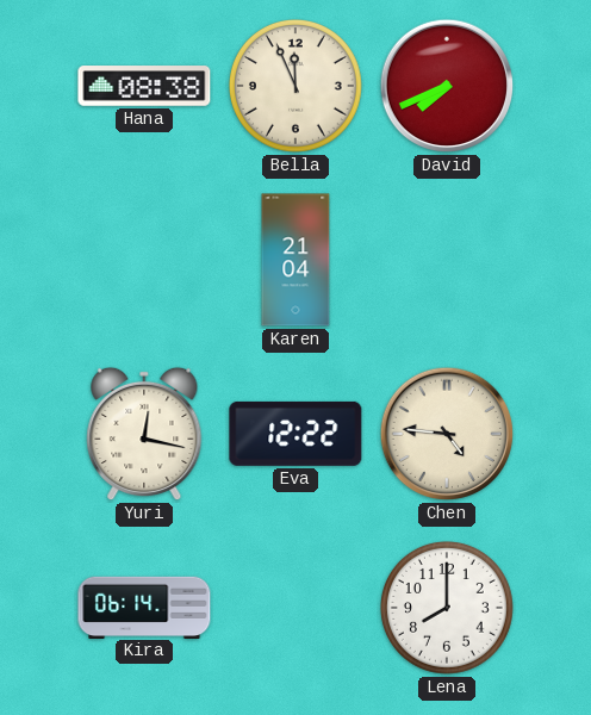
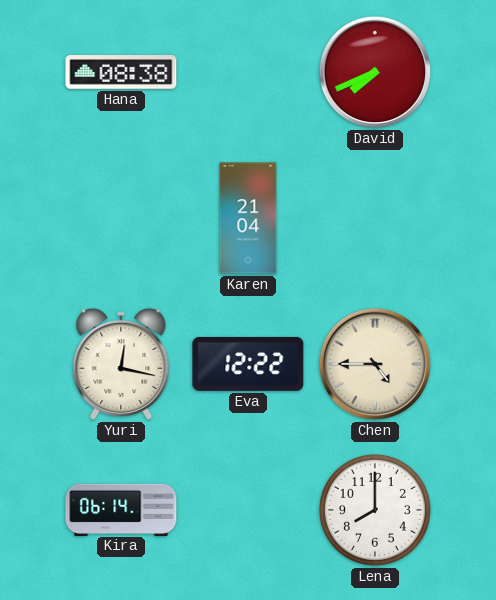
Bella: 11:56 -> none
Chen: 4:46 -> 4:45
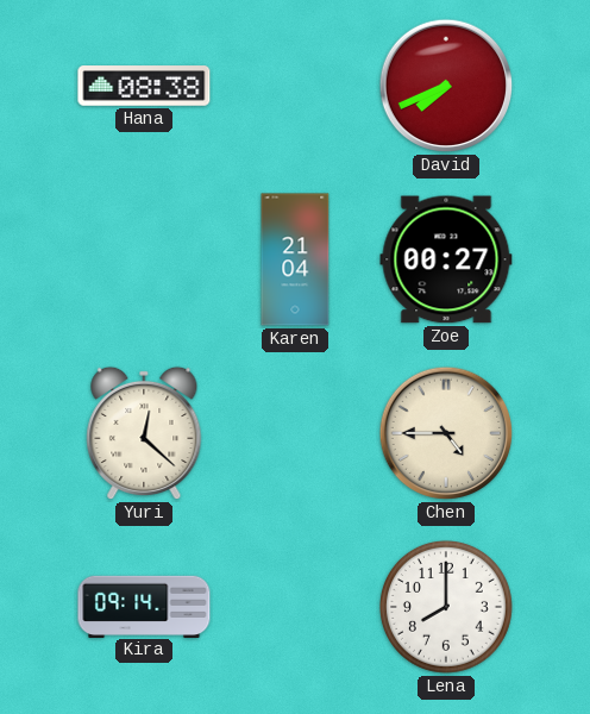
Zoe: none -> 00:27
Yuri: 12:17 -> 12:22
Eva: 12:22 -> none
Kira: 06:14 -> 09:14
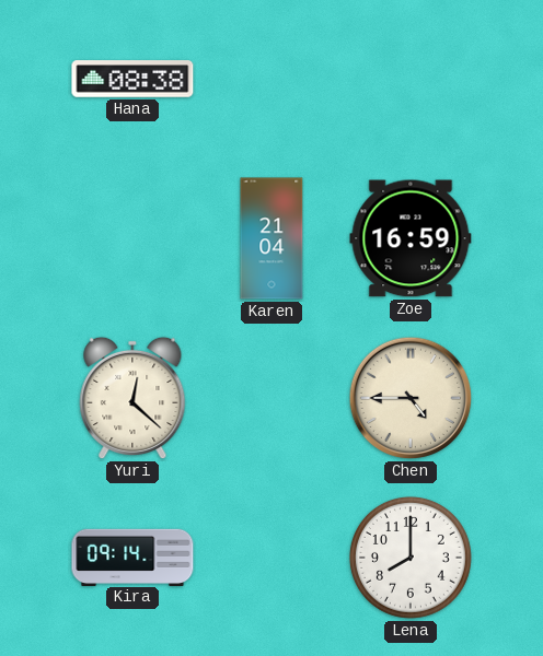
David: 7:41 -> none
Zoe: 00:27 -> 16:59
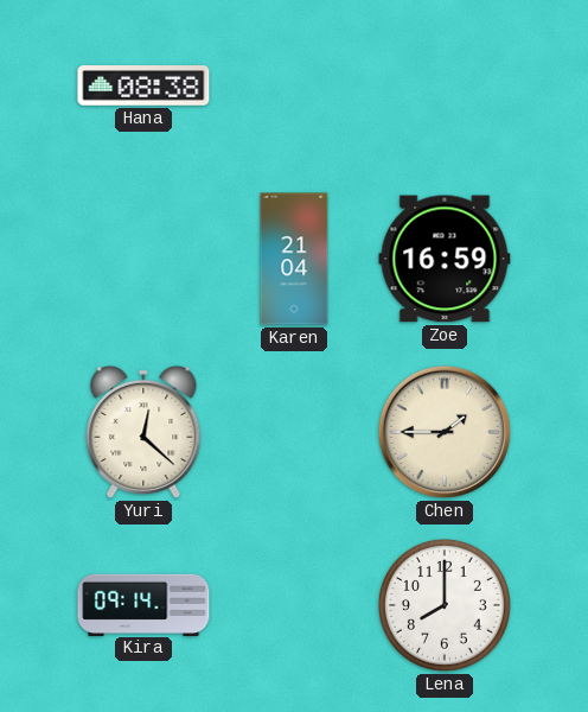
Chen: 4:45 -> 1:45
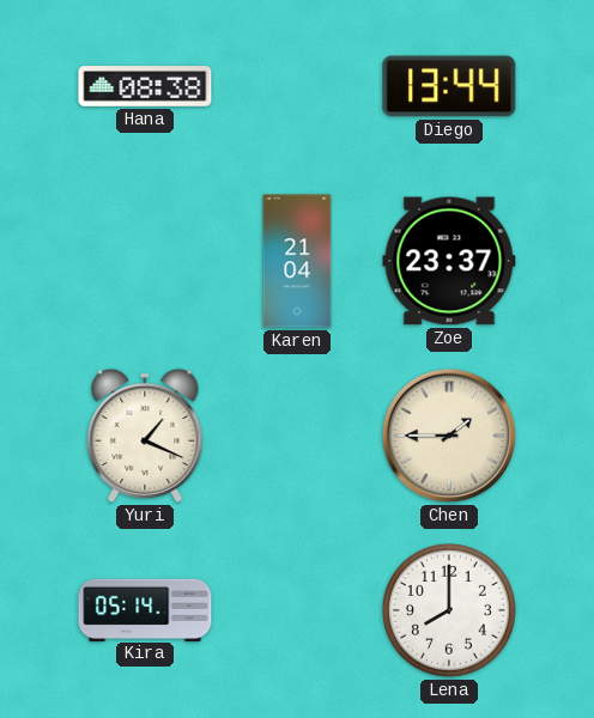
Diego: none -> 13:44
Zoe: 16:59 -> 23:37
Yuri: 12:22 -> 1:19
Kira: 09:14 -> 05:14
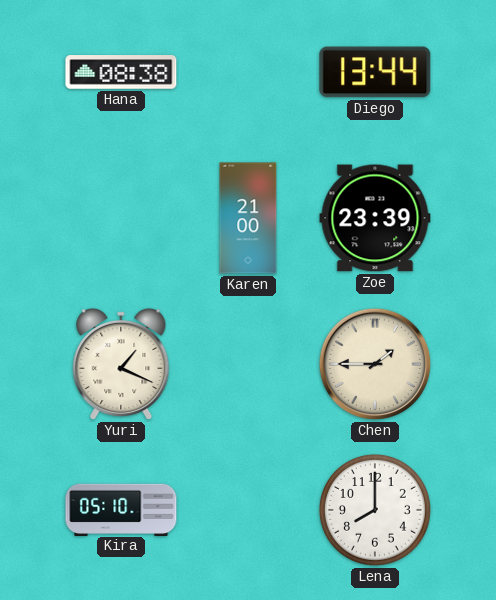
Karen: 21:04 -> 21:00
Zoe: 23:37 -> 23:39
Kira: 05:14 -> 05:10
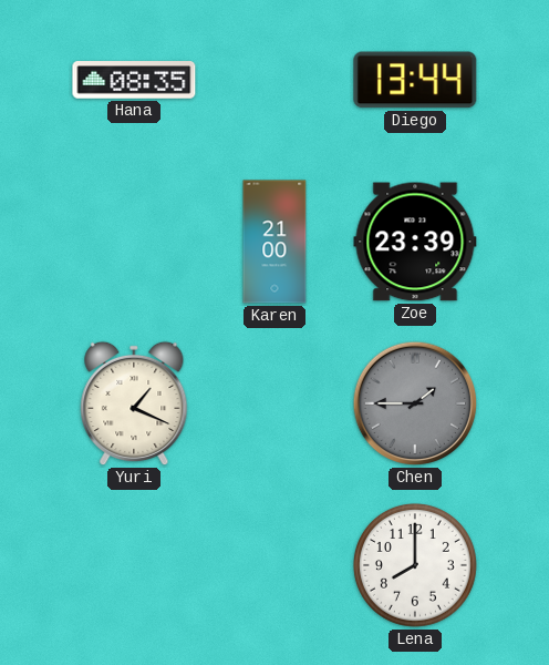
Hana: 08:38 -> 08:35
Chen dial: cream -> grey
Kira: 05:10 -> none
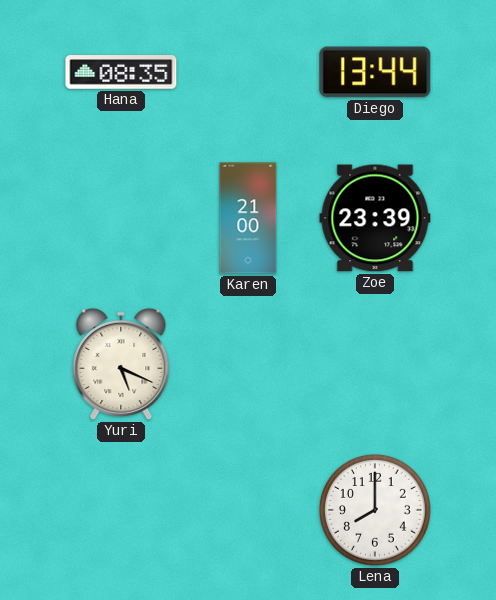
Yuri: 1:19 -> 5:19
Chen: 1:45 -> none
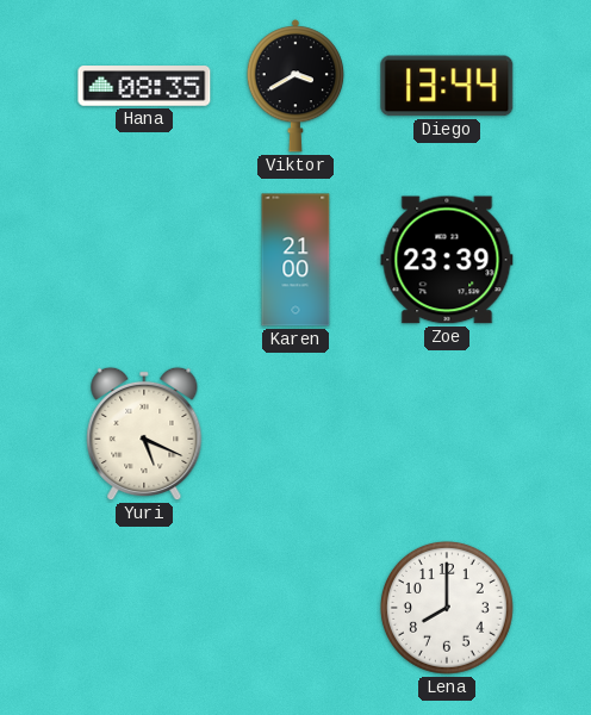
Viktor: none -> 3:40
